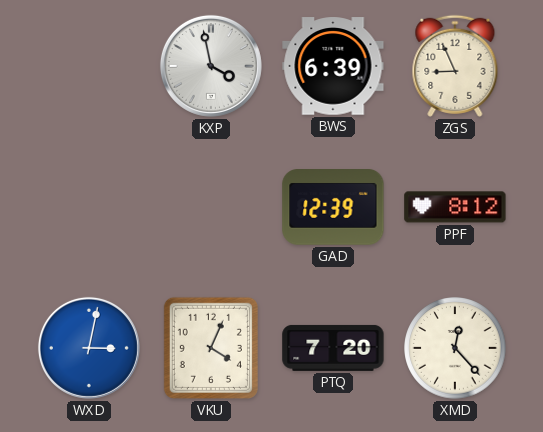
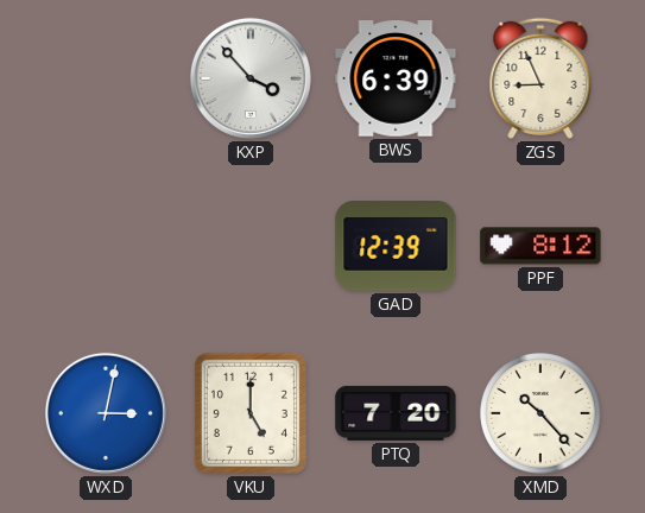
KXP: 3:58 -> 3:53
VKU: 4:04 -> 5:00
XMD: 12:23 -> 10:23
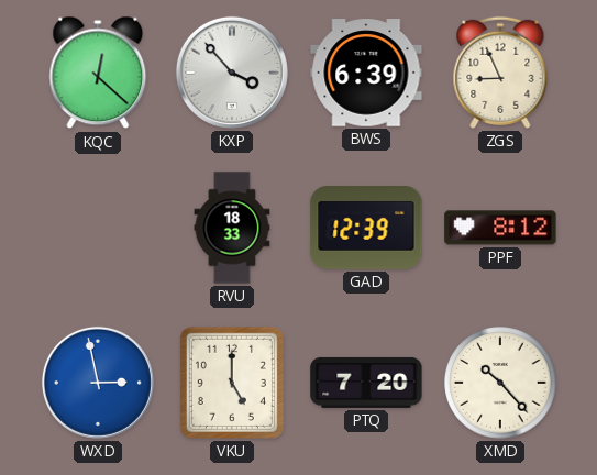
KQC: none -> 12:22
RVU: none -> 18:33
WXD: 3:02 -> 2:58
